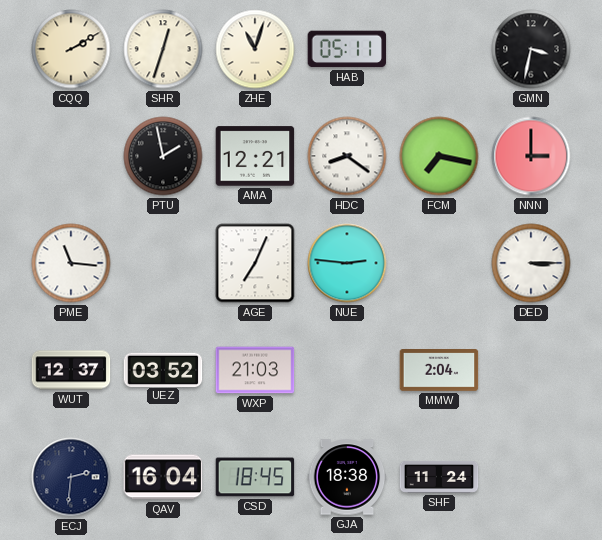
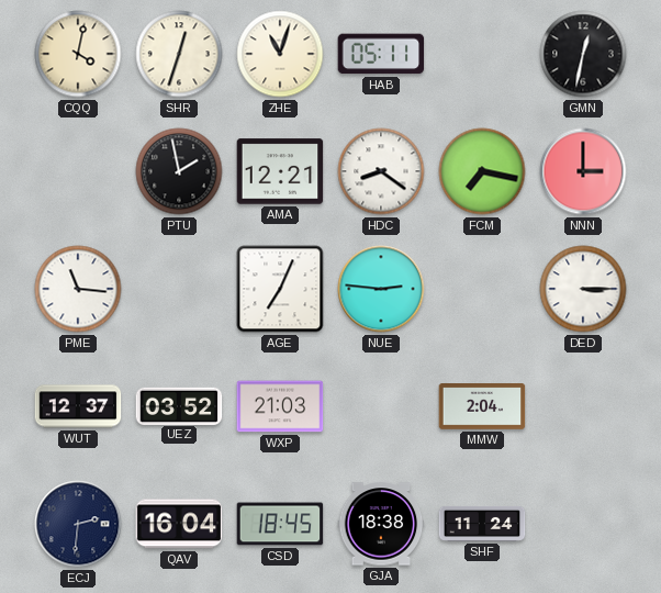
CQQ: 2:10 -> 4:02
GMN: 3:32 -> 12:32
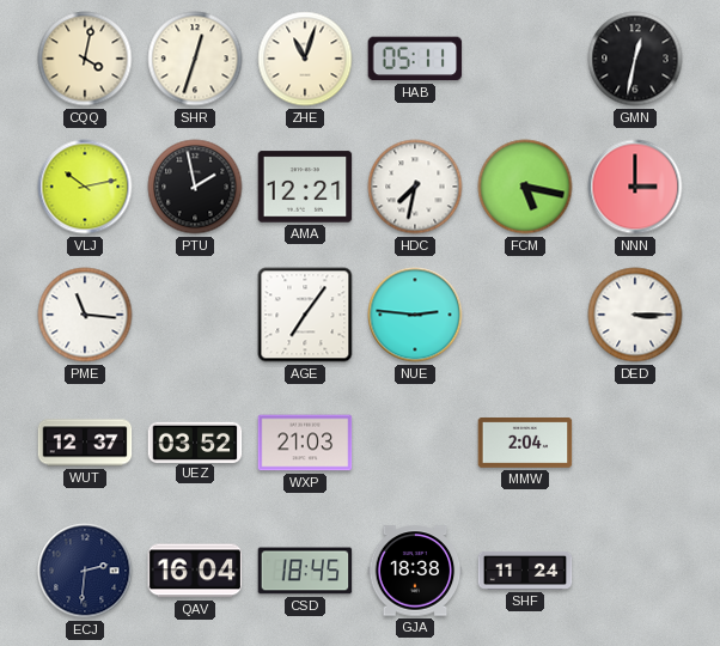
VLJ: none -> 10:13
HDC: 8:21 -> 7:32
FCM: 7:17 -> 5:17
AGE: 7:04 -> 7:06
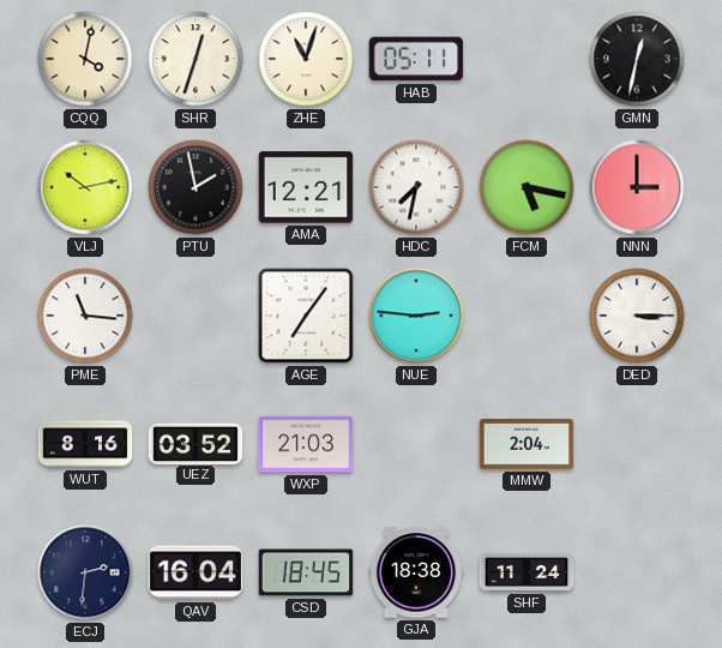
WUT: 12:37 -> 8:16
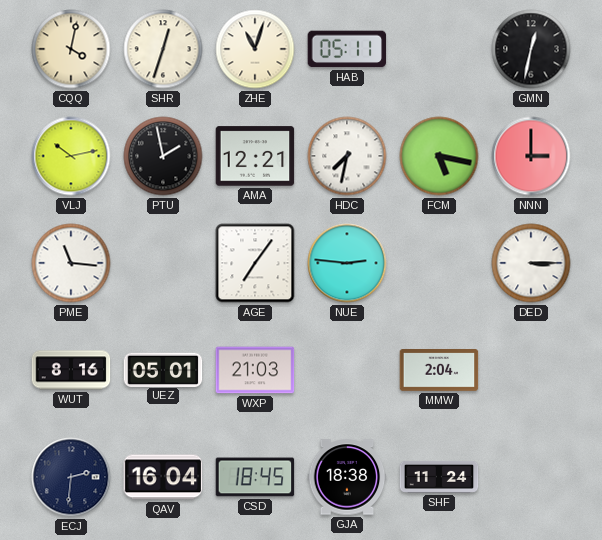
UEZ: 03:52 -> 05:01
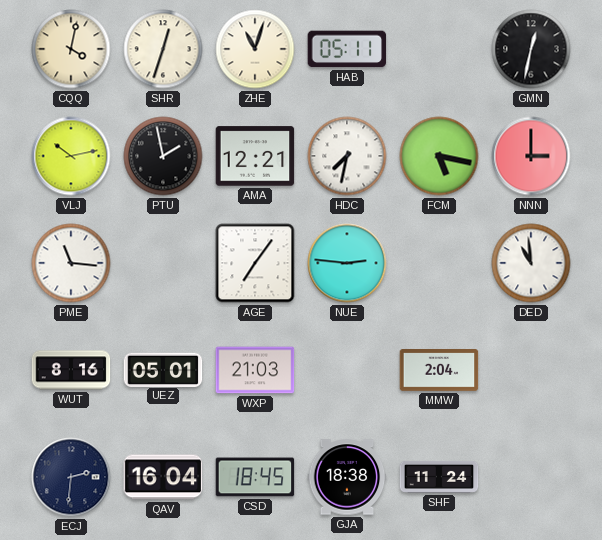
DED: 3:15 -> 10:59
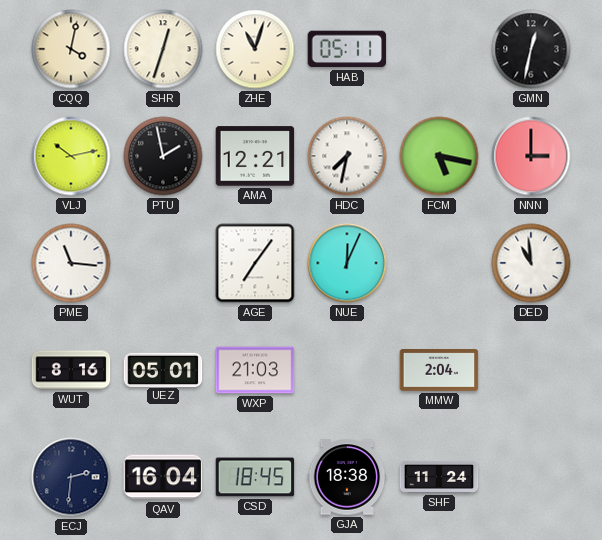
NUE: 2:46 -> 12:04
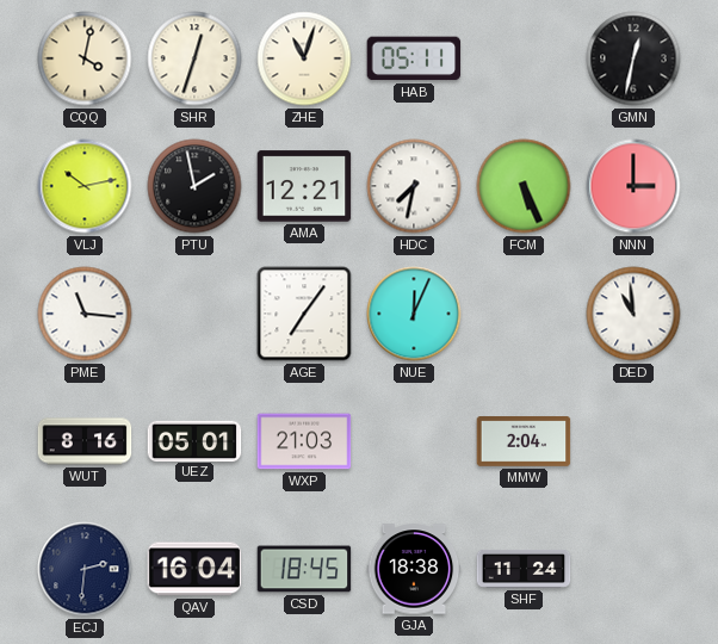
FCM: 5:17 -> 5:26
